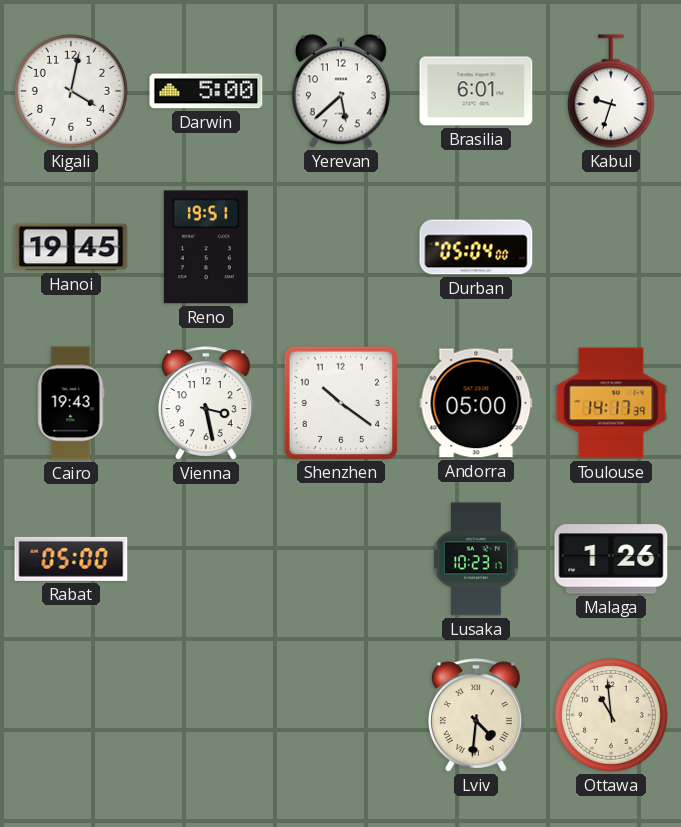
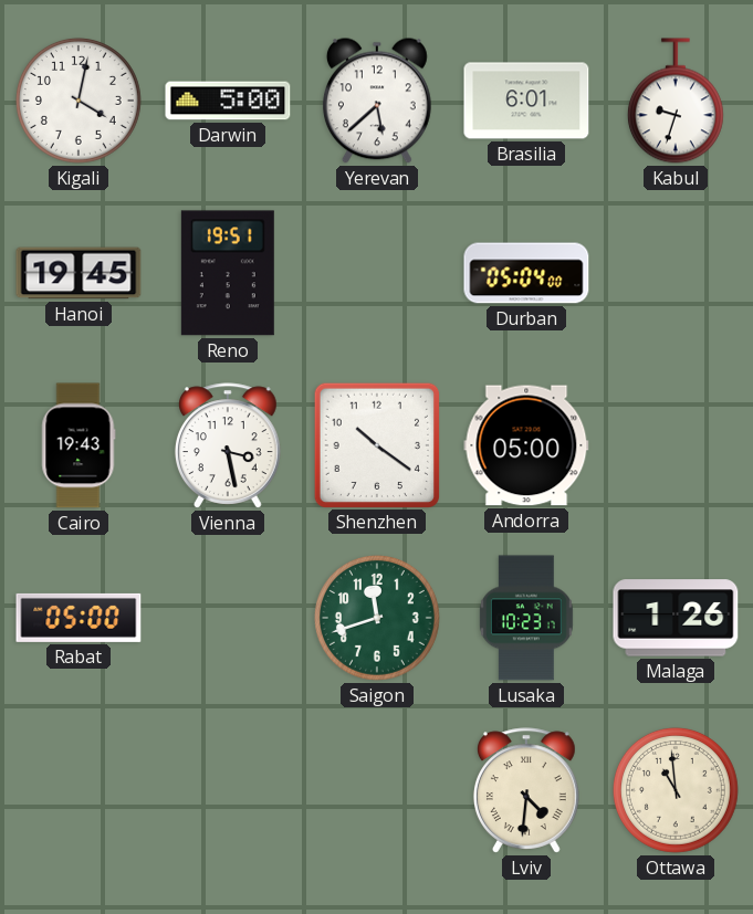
Toulouse: 14:17 -> none
Saigon: none -> 11:42
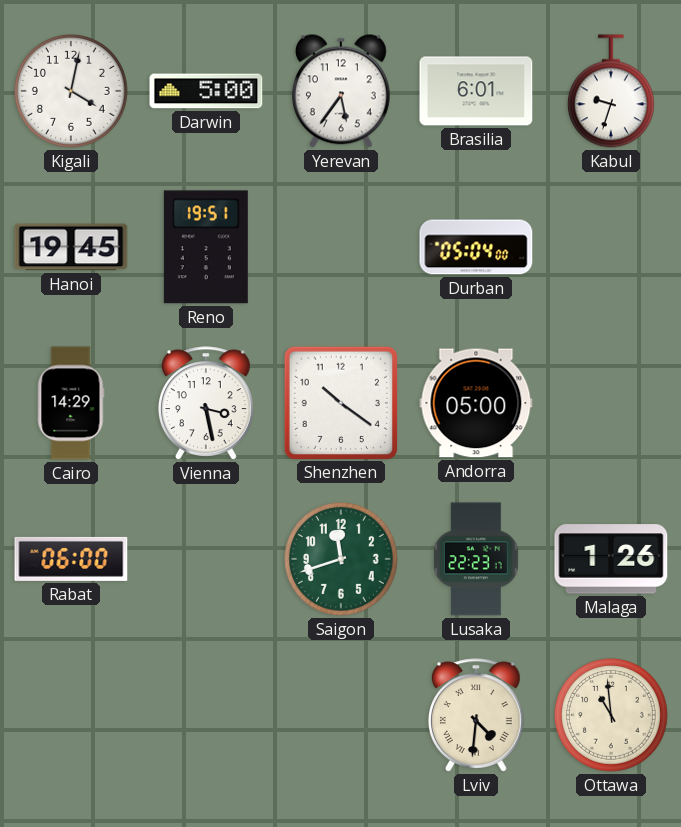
Yerevan: 5:38 -> 5:36
Cairo: 19:43 -> 14:29
Rabat: 05:00 -> 06:00
Lusaka: 10:23 -> 22:23
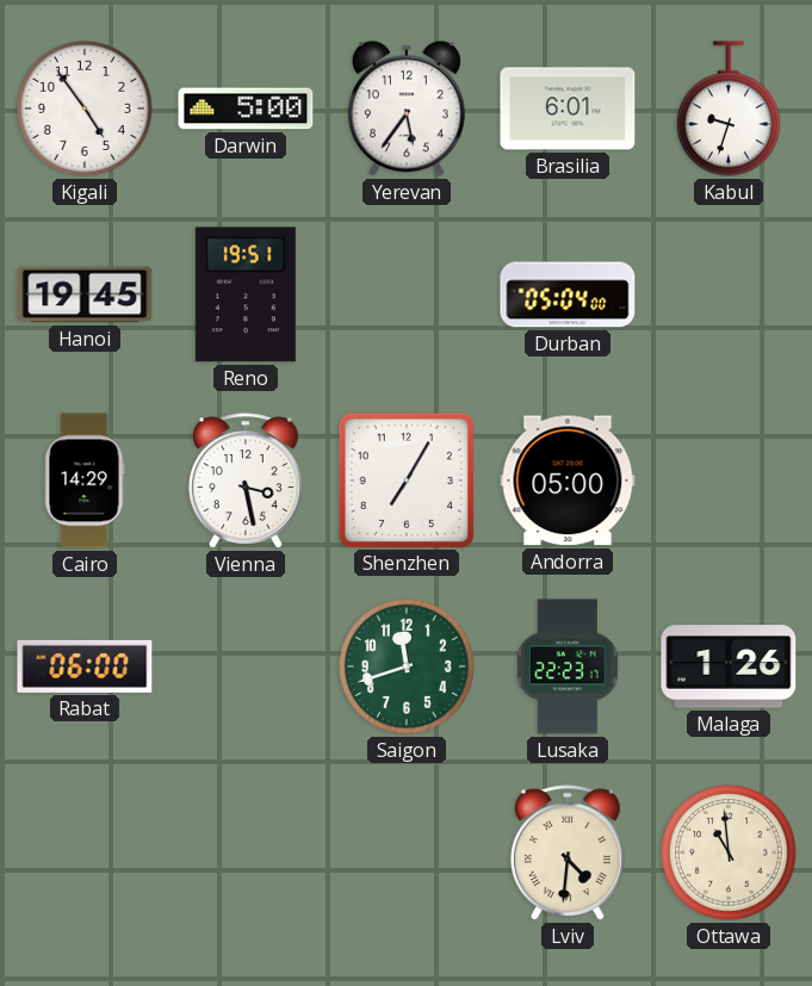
Kigali: 4:02 -> 4:54
Shenzhen: 10:21 -> 7:05
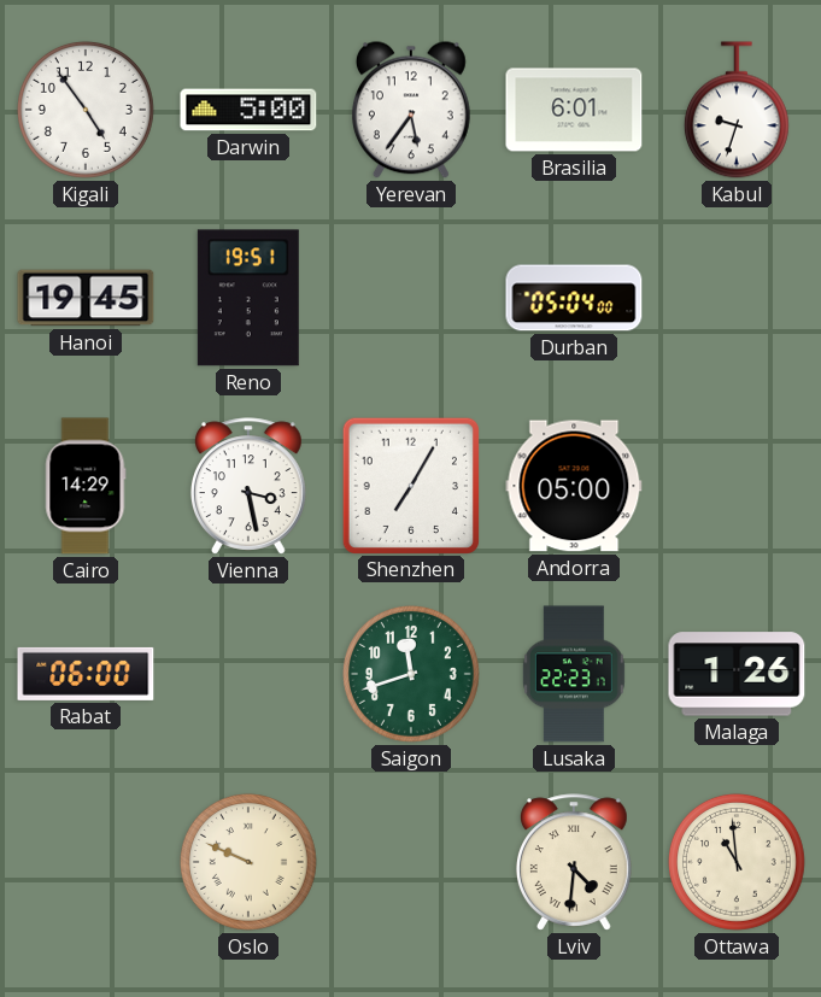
Oslo: none -> 9:49
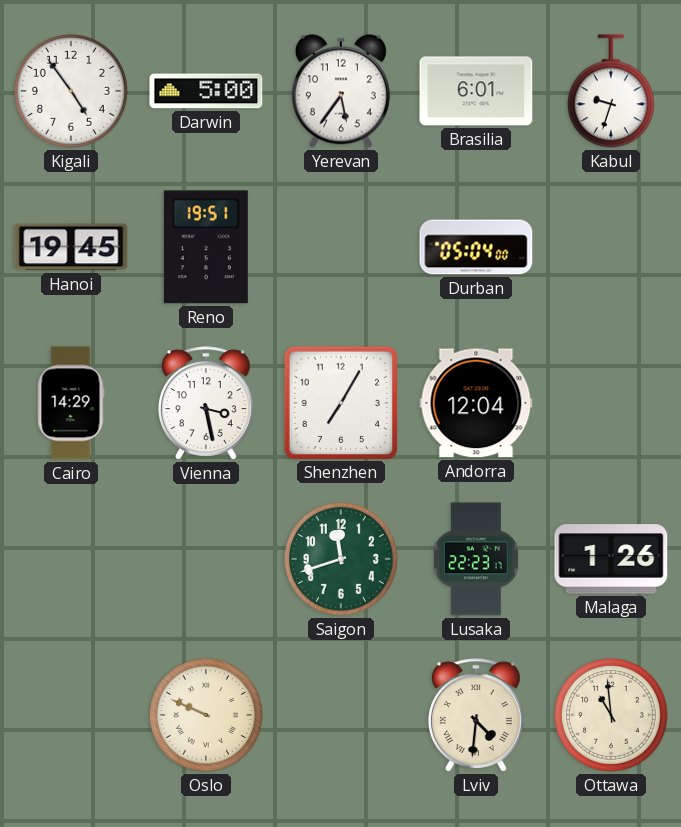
Andorra: 05:00 -> 12:04
Rabat: 06:00 -> none
